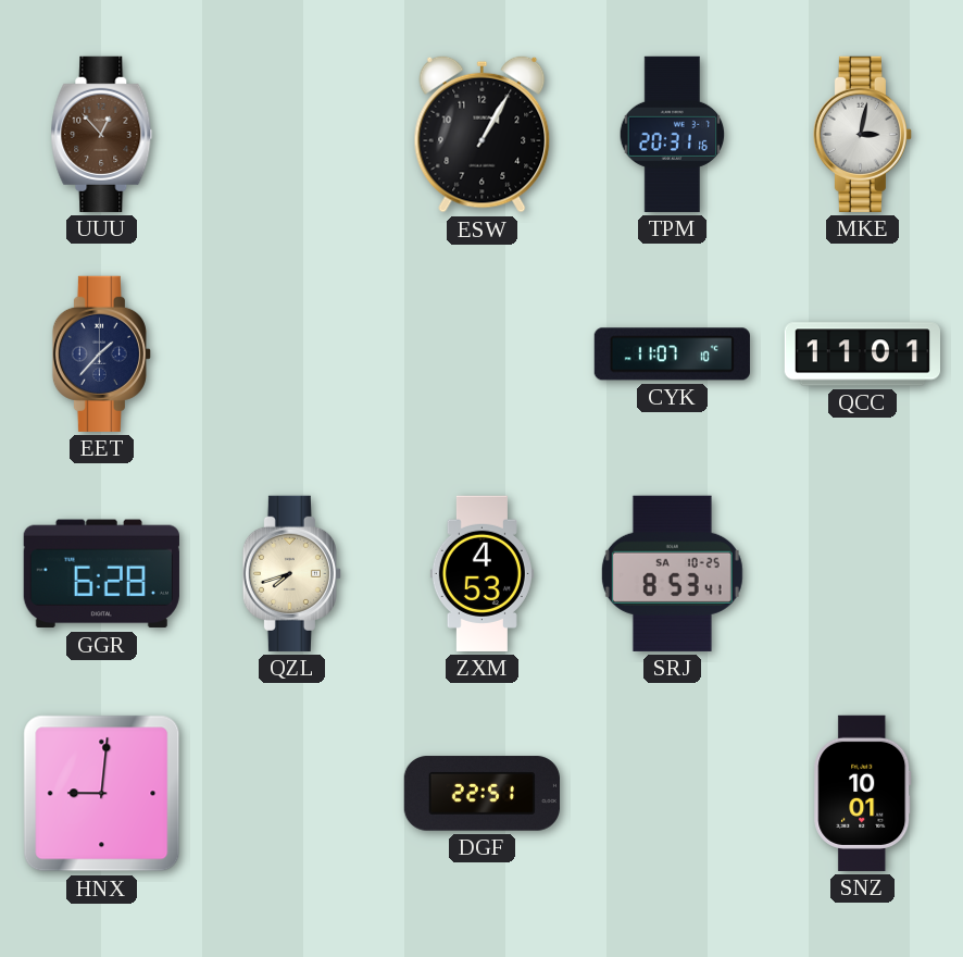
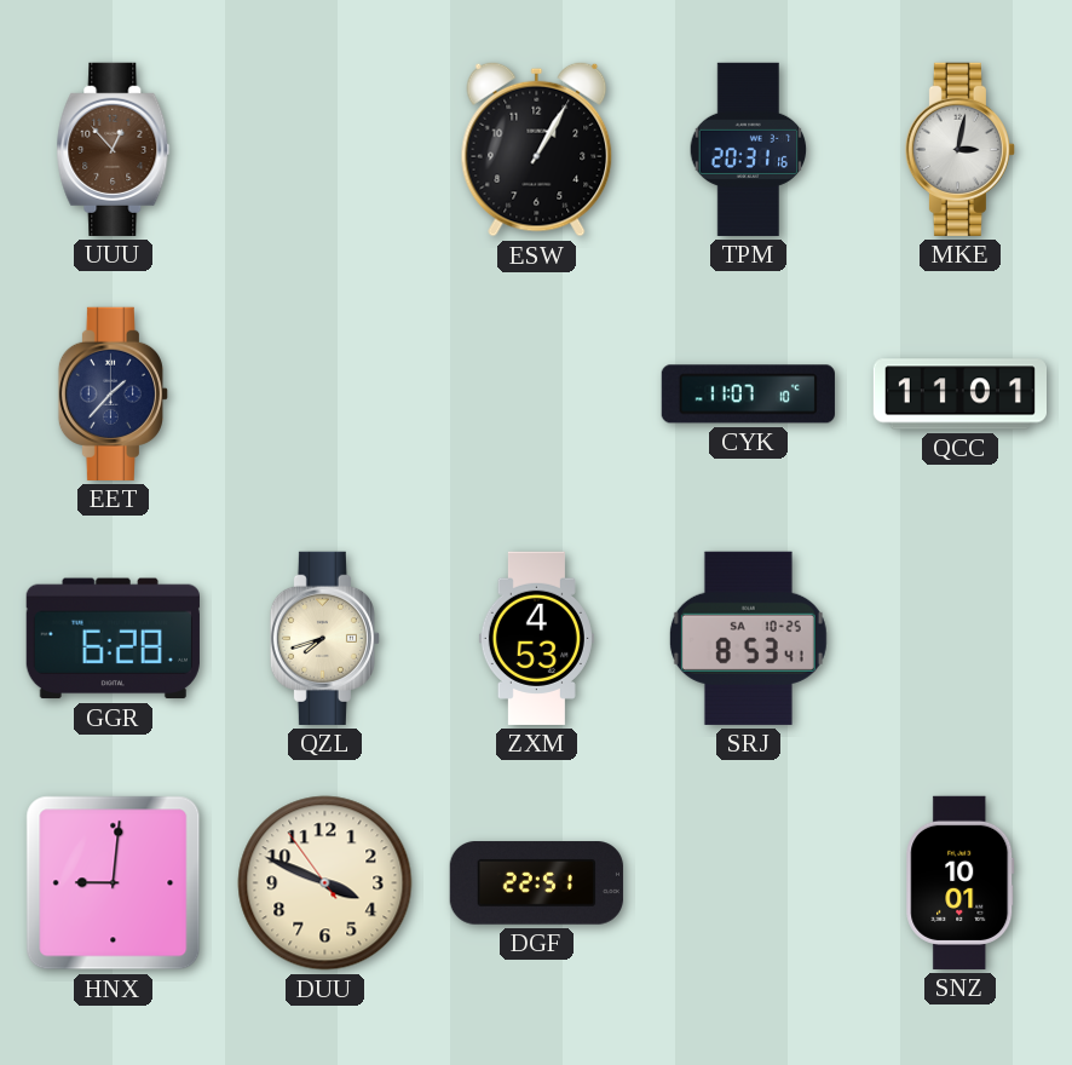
DUU: none -> 3:48
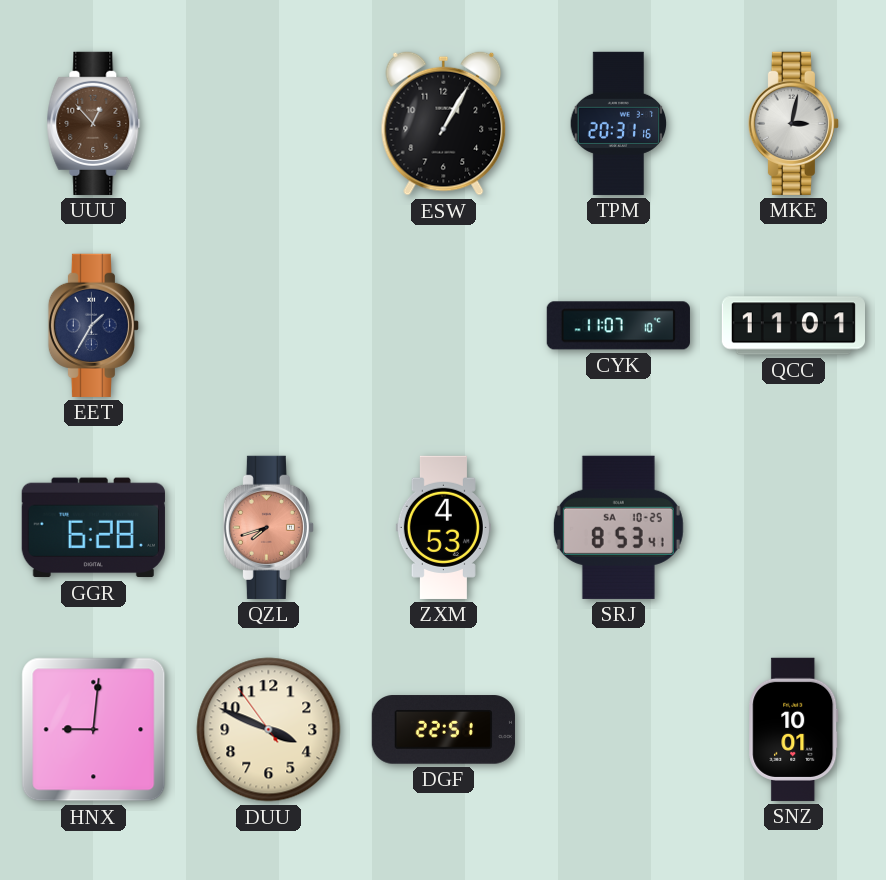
EET: 1:37 -> 1:35
QZL dial: cream -> salmon
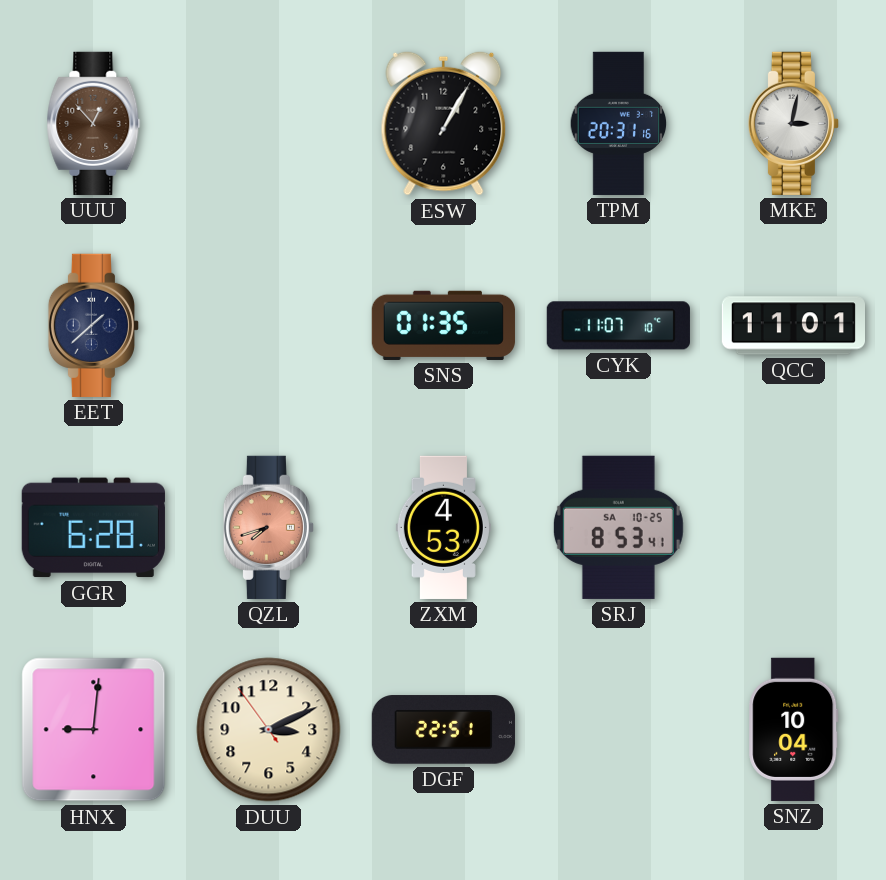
EET: 1:35 -> 1:38
SNS: none -> 01:35
DUU: 3:48 -> 3:10
SNZ: 10:01 -> 10:04
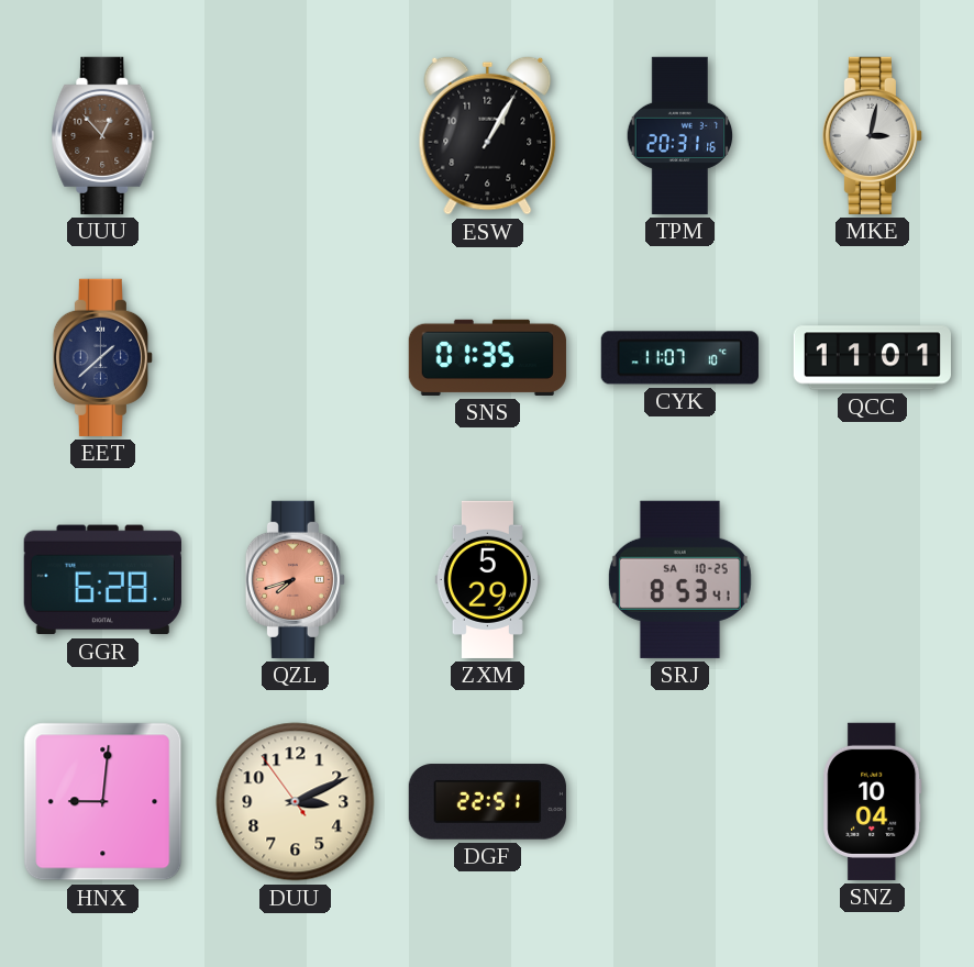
ZXM: 4:53 -> 5:29
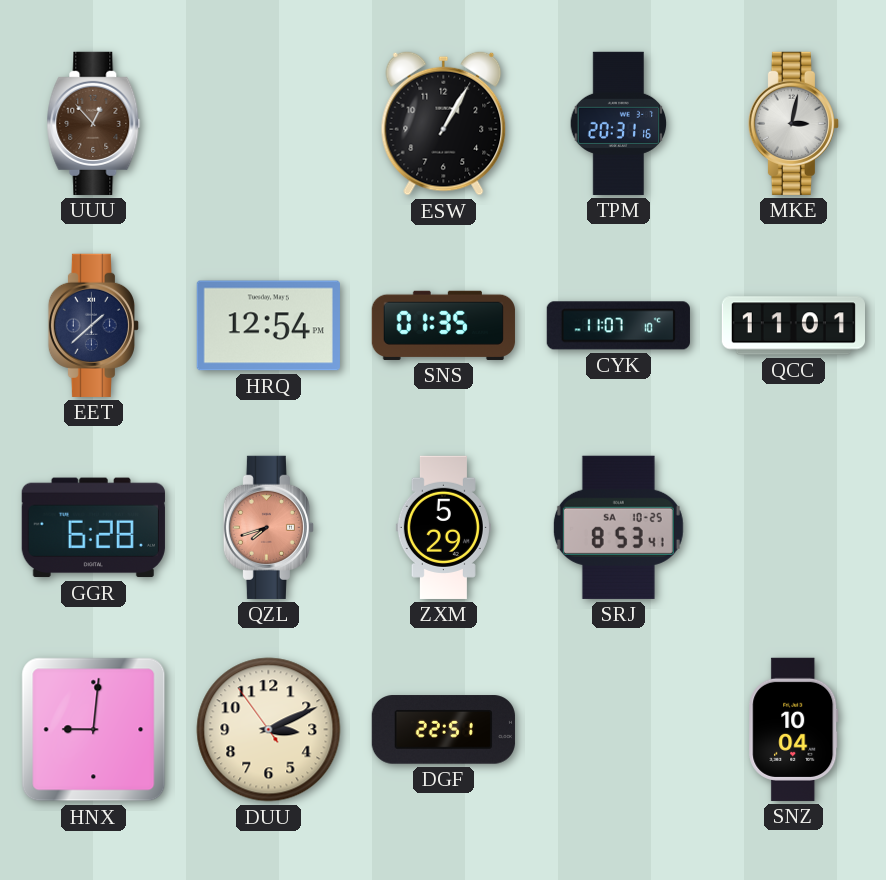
HRQ: none -> 12:54
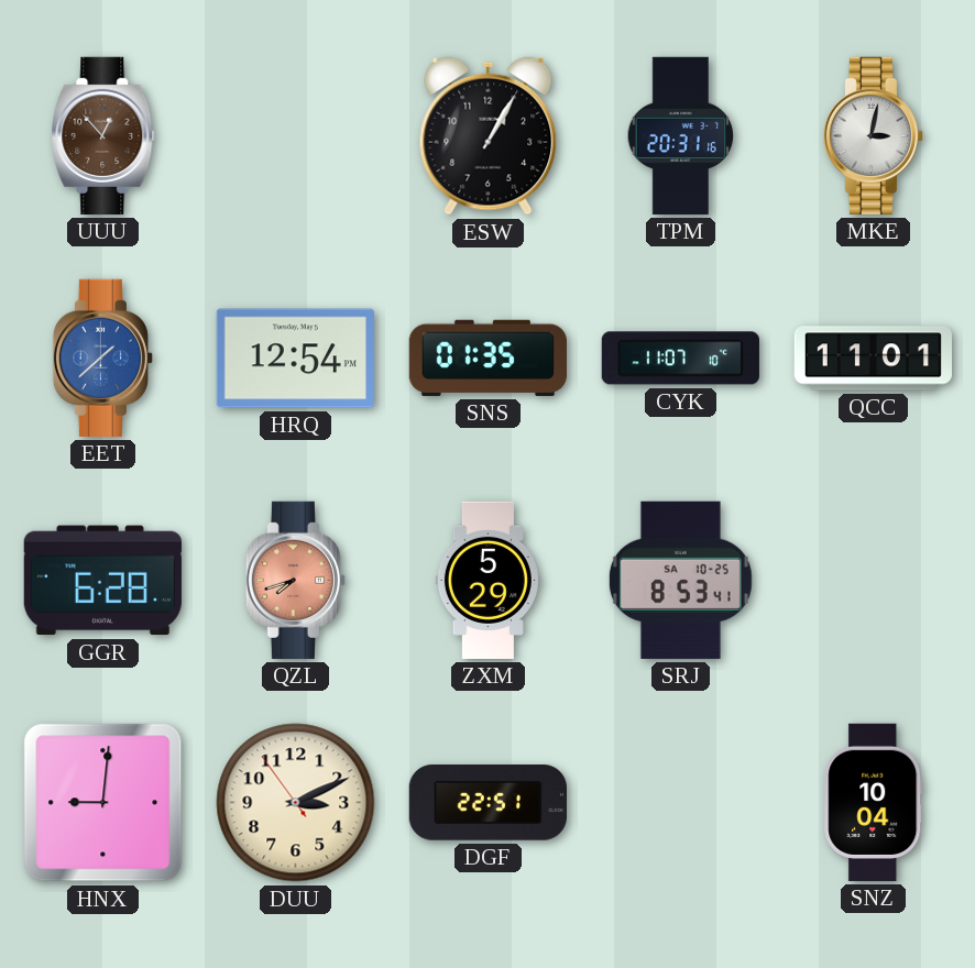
EET dial: navy -> blue
